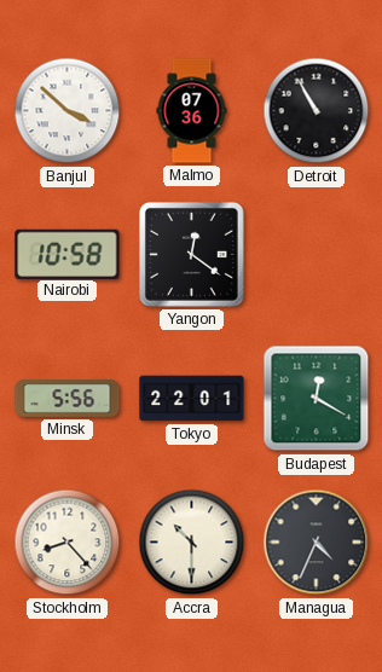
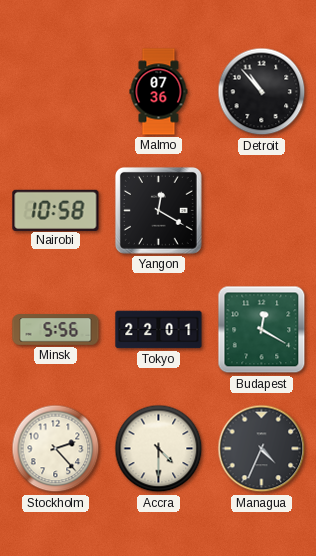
Banjul: 3:52 -> none
Detroit: 10:55 -> 10:53
Yangon: 12:21 -> 12:20
Stockholm: 8:23 -> 2:23
Accra: 10:30 -> 4:30
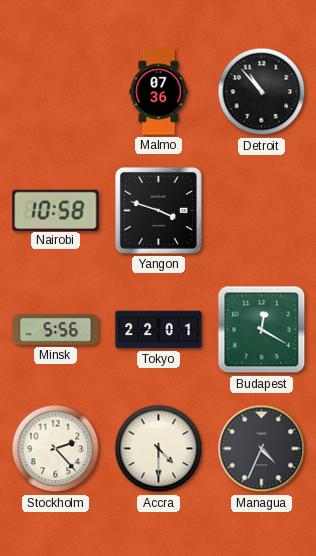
Yangon: 12:20 -> 3:48
